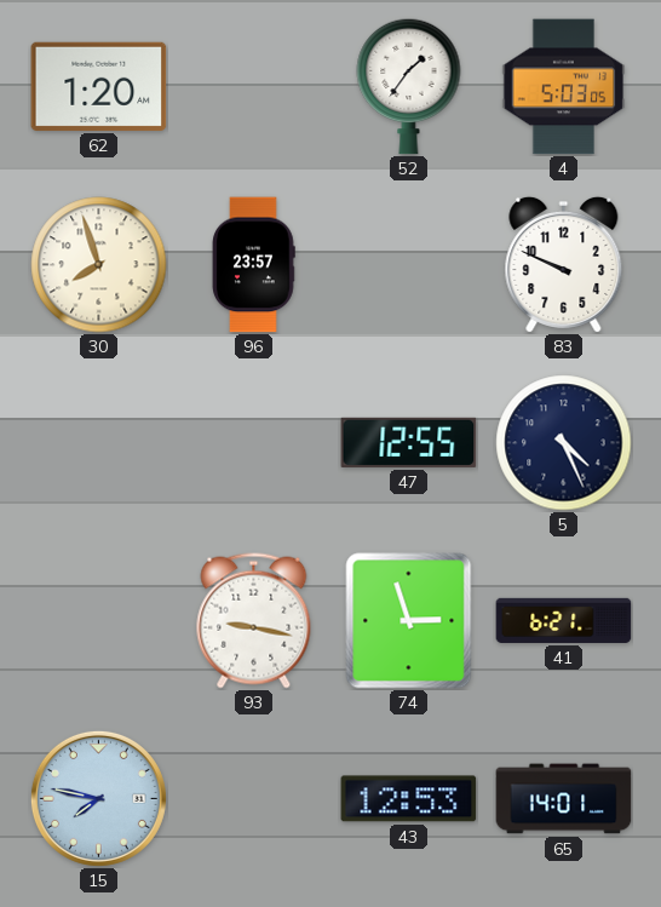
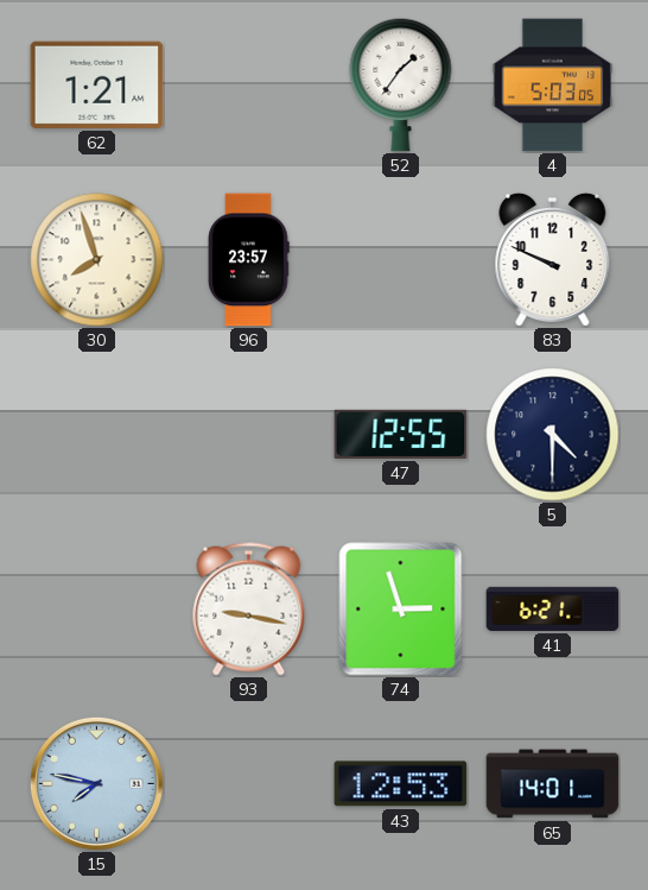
62: 1:20 -> 1:21
5: 4:26 -> 4:30
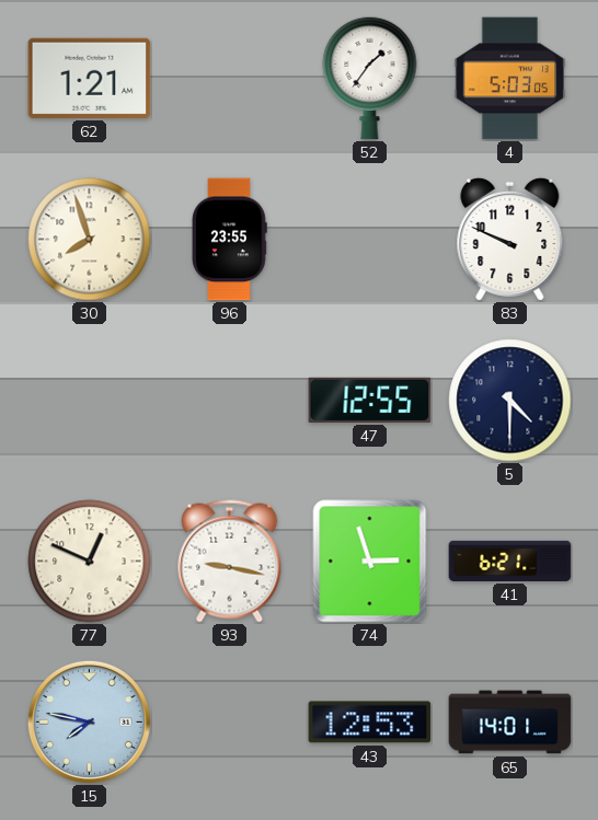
96: 23:57 -> 23:55
77: none -> 12:49
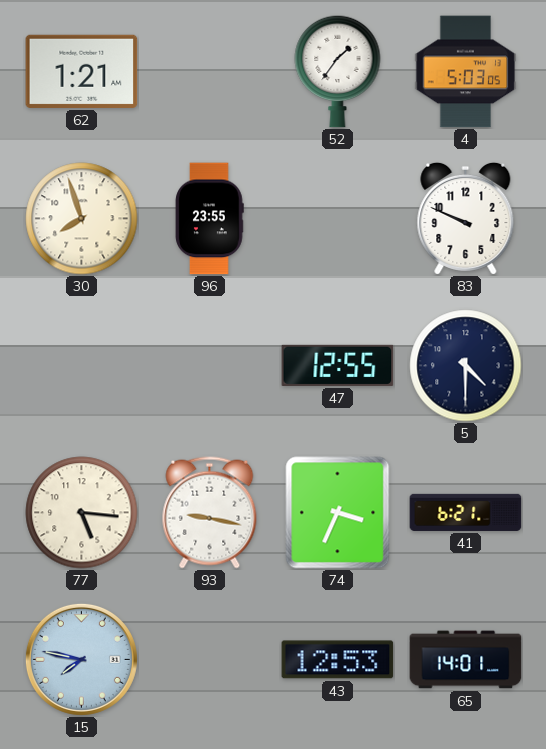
77: 12:49 -> 5:16
74: 2:57 -> 3:34
